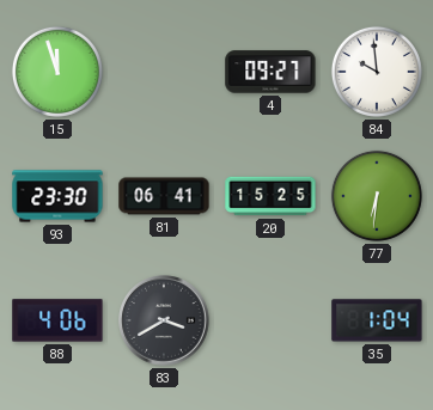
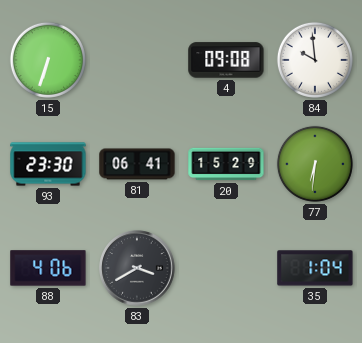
15: 11:57 -> 6:33
4: 09:27 -> 09:08
20: 15:25 -> 15:29
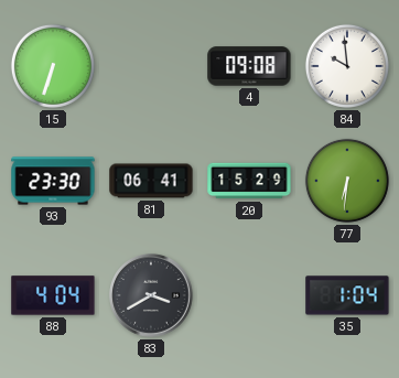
88: 4:06 -> 4:04
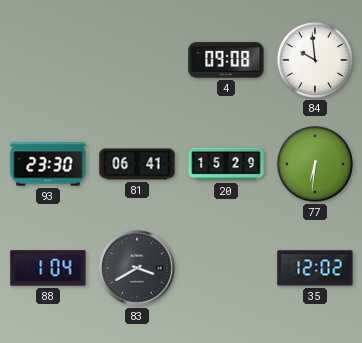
15: 6:33 -> none
88: 4:04 -> 1:04
35: 1:04 -> 12:02
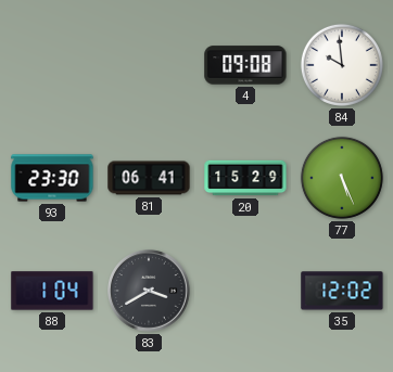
77: 6:31 -> 5:26
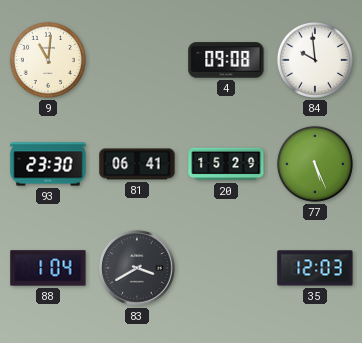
9: none -> 11:01
35: 12:02 -> 12:03
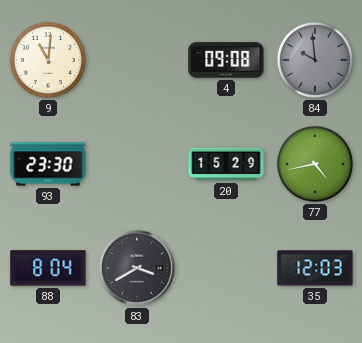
84 dial: white -> grey
81: 06:41 -> none
77: 5:26 -> 4:43
88: 1:04 -> 8:04
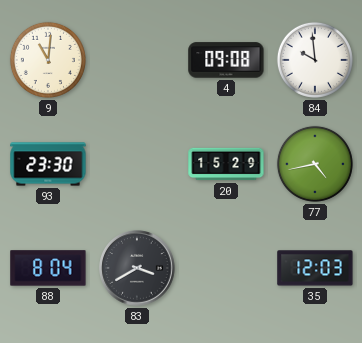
84 dial: grey -> white
